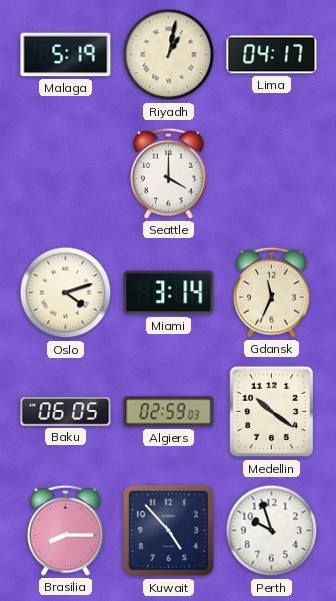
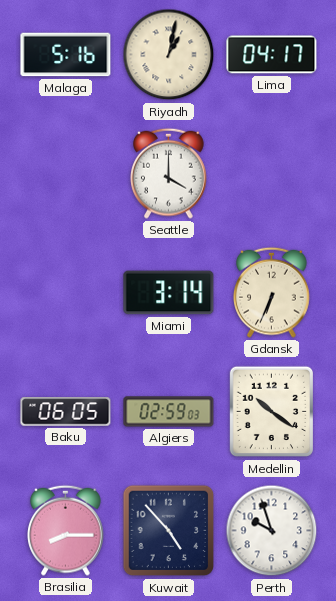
Malaga: 5:19 -> 5:16
Oslo: 4:12 -> none
Gdansk: 11:34 -> 6:34
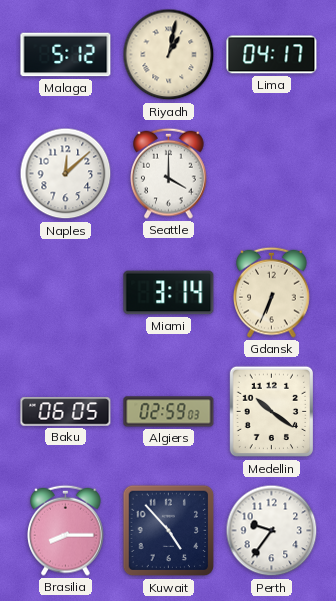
Malaga: 5:16 -> 5:12
Naples: none -> 12:08
Perth: 9:57 -> 9:36
